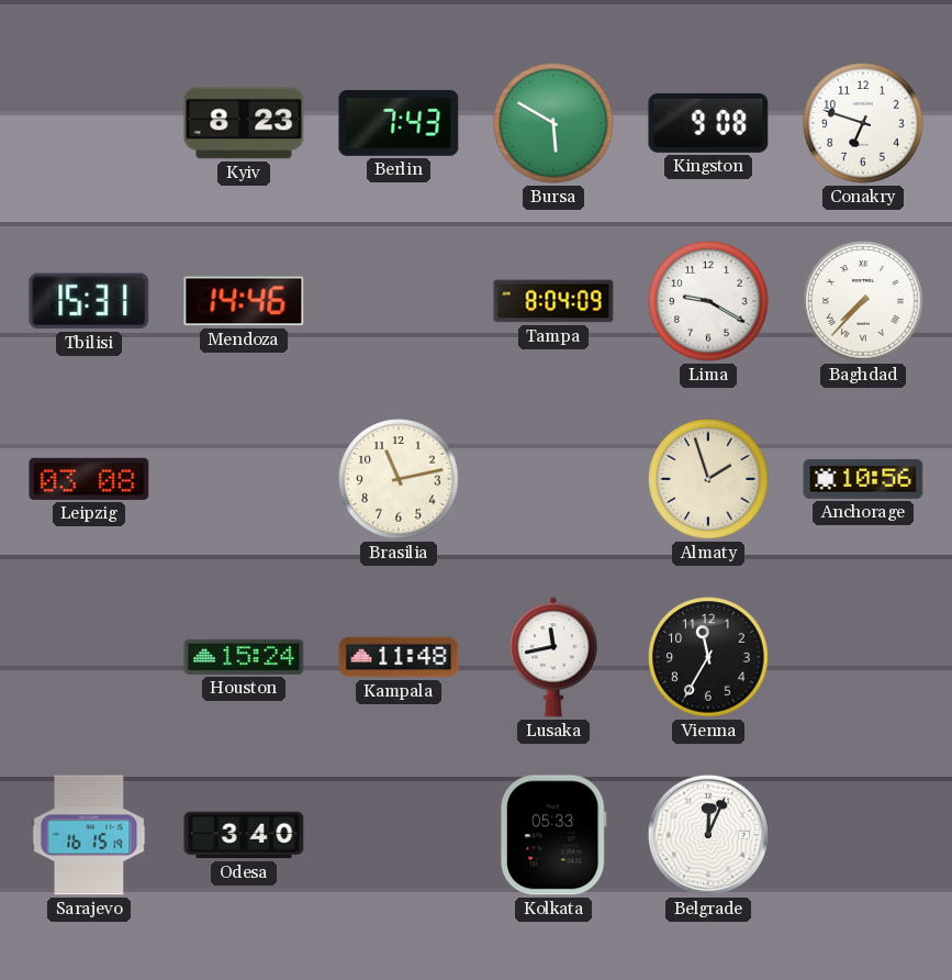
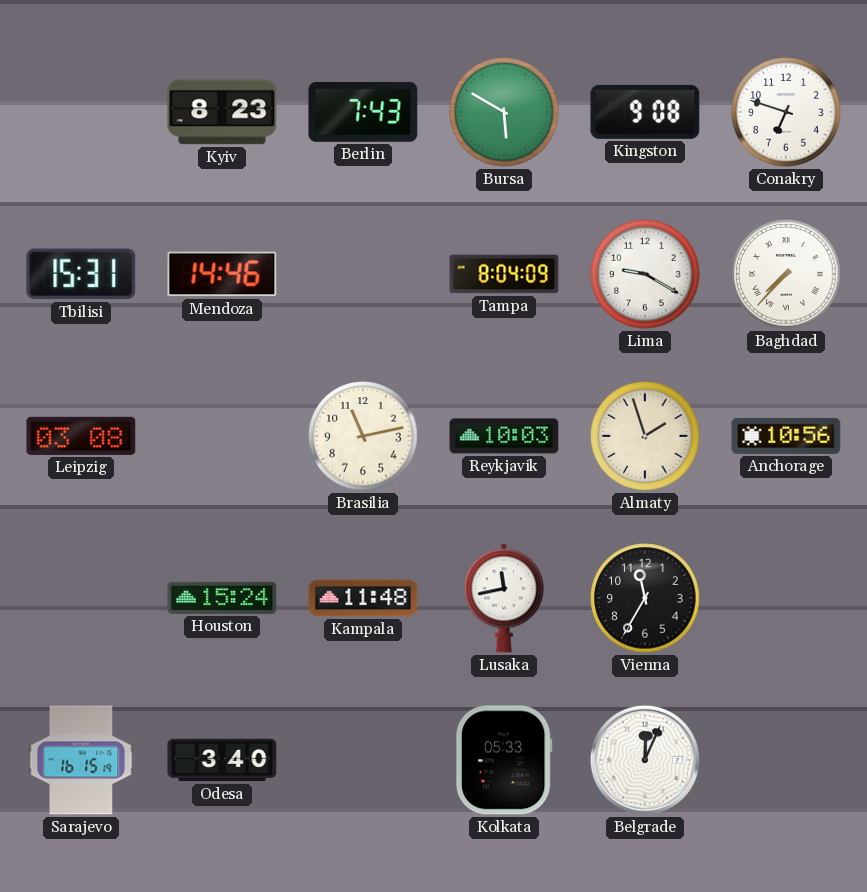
Reykjavik: none -> 10:03
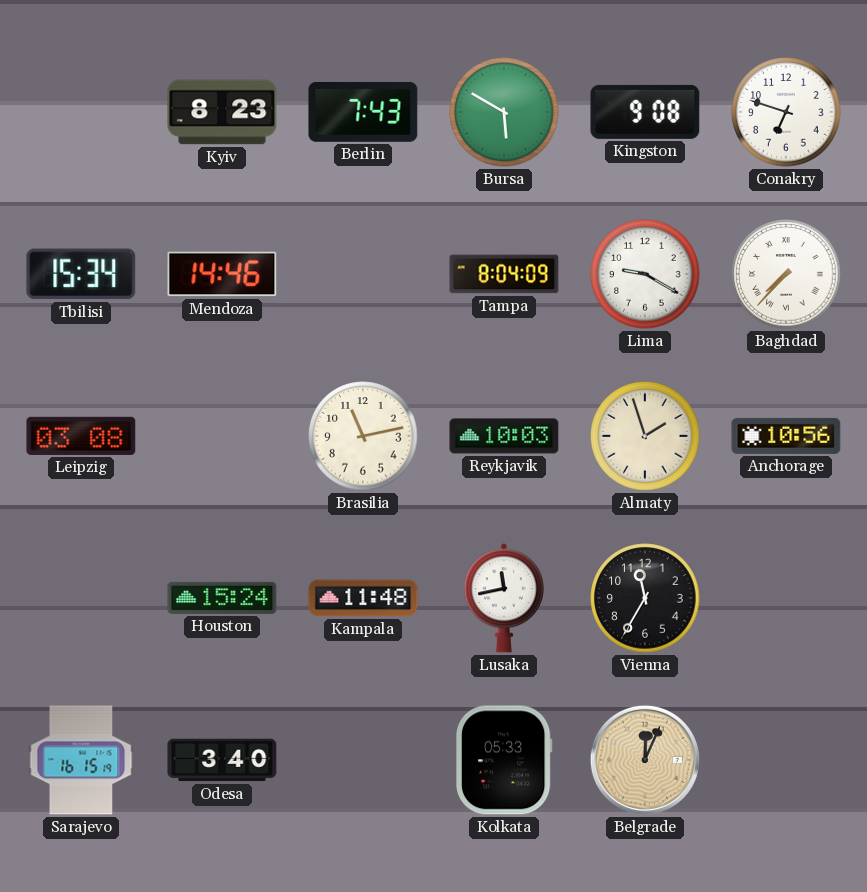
Tbilisi: 15:31 -> 15:34
Belgrade dial: white -> champagne
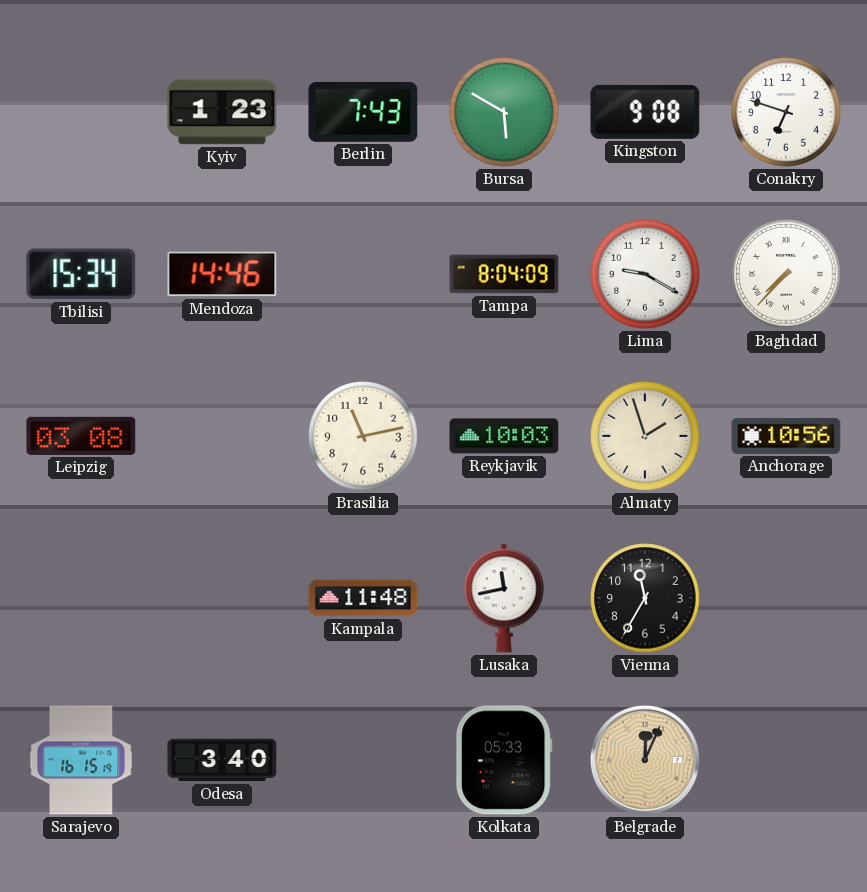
Kyiv: 8:23 -> 1:23
Houston: 15:24 -> none
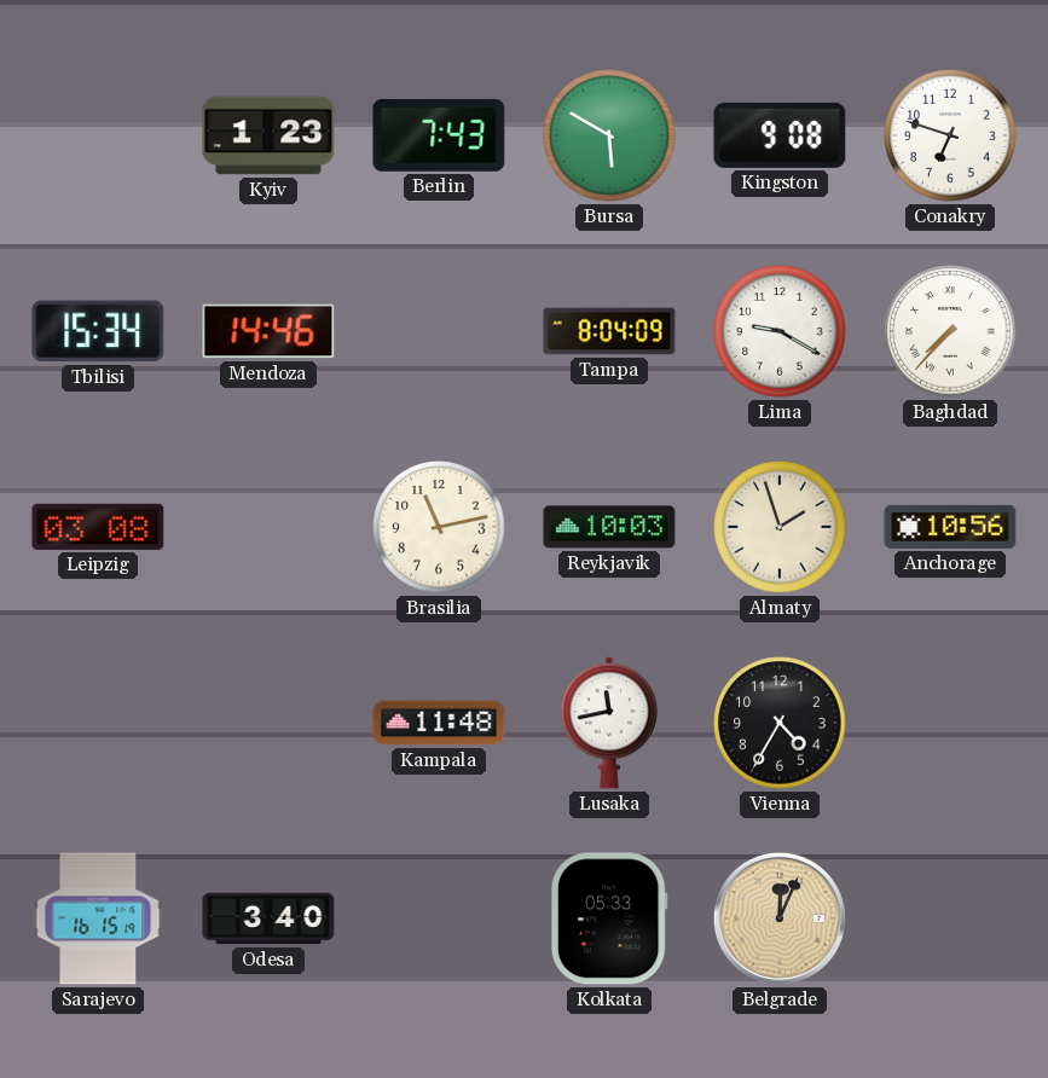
Vienna: 11:35 -> 4:35
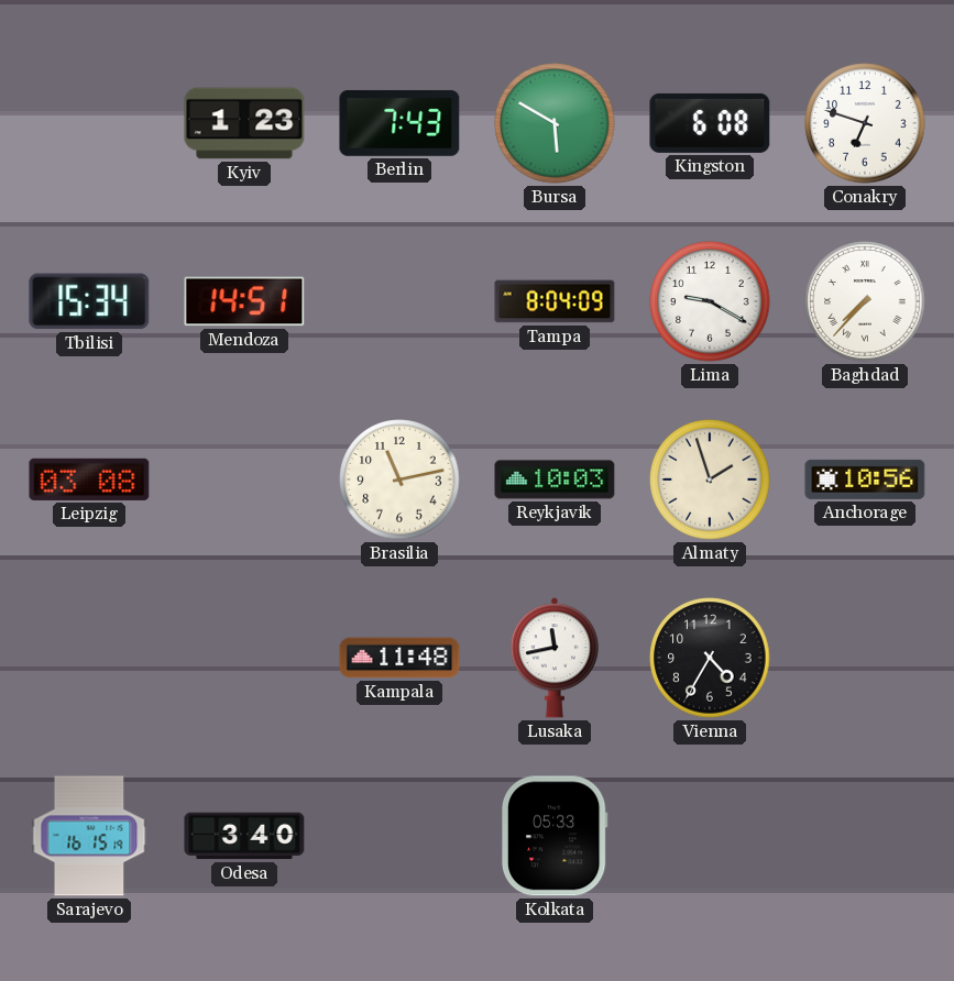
Kingston: 9:08 -> 6:08
Mendoza: 14:46 -> 14:51
Belgrade: 12:04 -> none
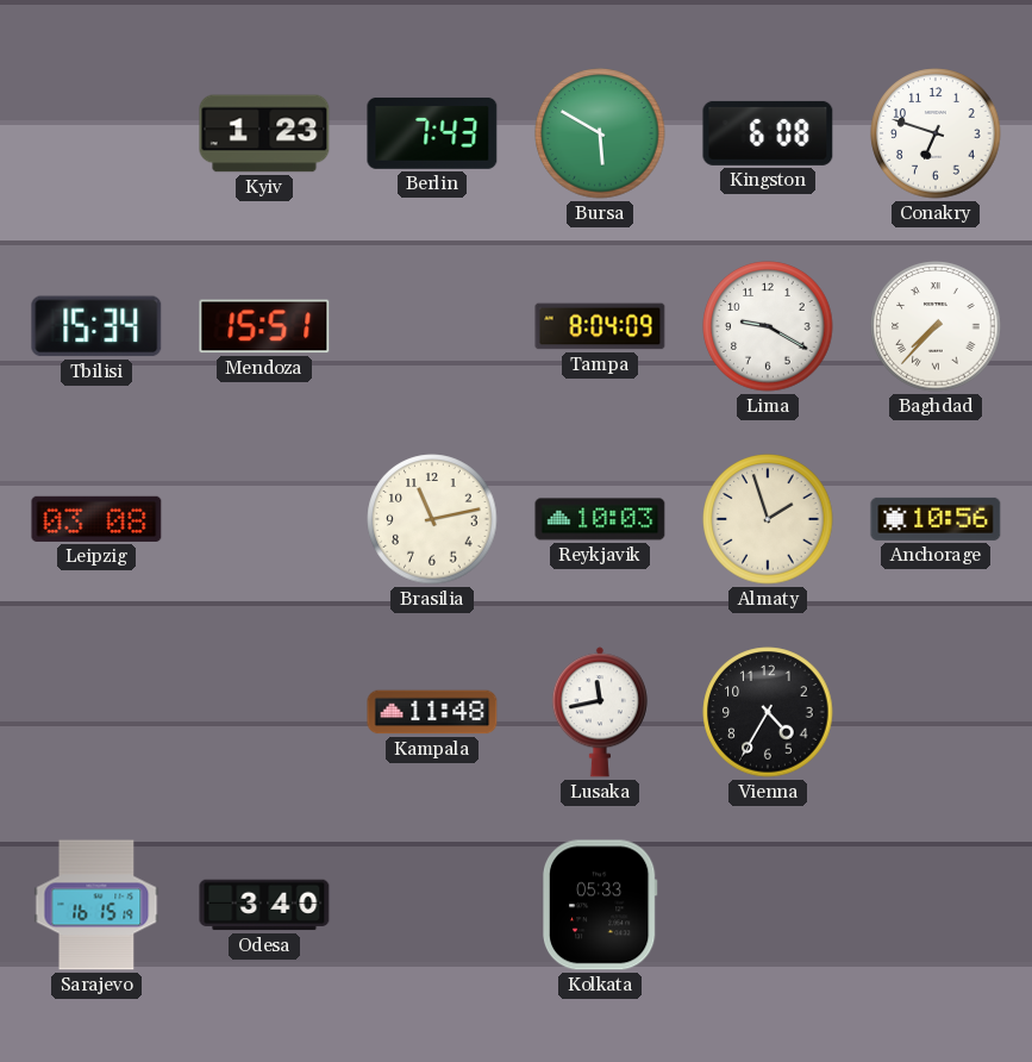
Mendoza: 14:51 -> 15:51
